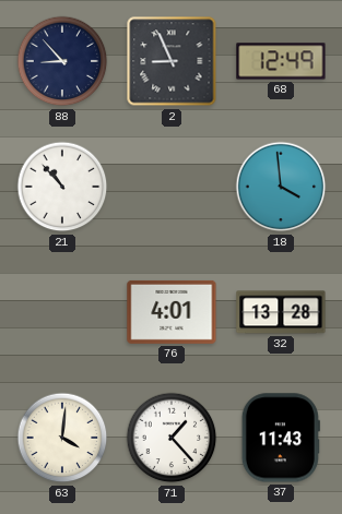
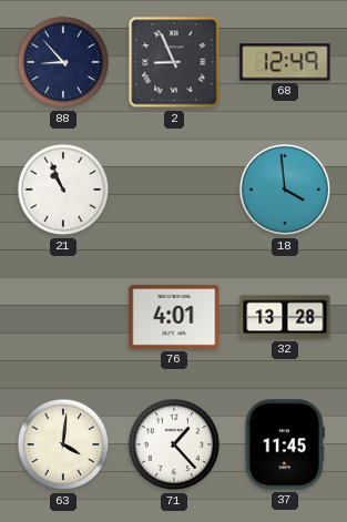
21: 10:53 -> 10:56
37: 11:43 -> 11:45
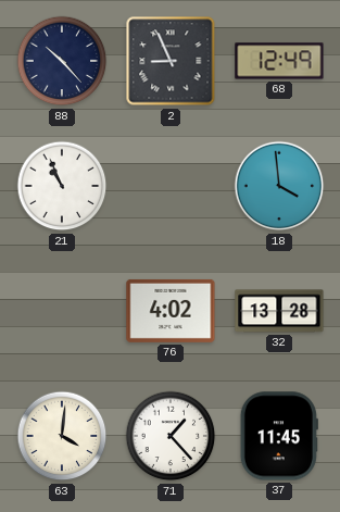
88: 8:53 -> 10:23
76: 4:01 -> 4:02
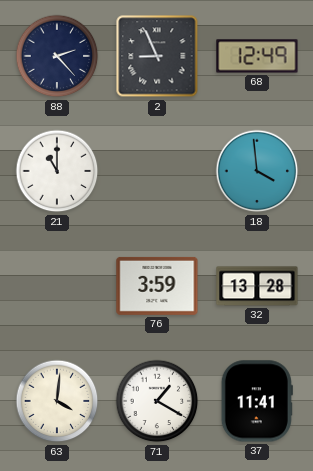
88: 10:23 -> 2:23
21: 10:56 -> 11:00
76: 4:02 -> 3:59
71: 1:23 -> 1:20
37: 11:45 -> 11:41
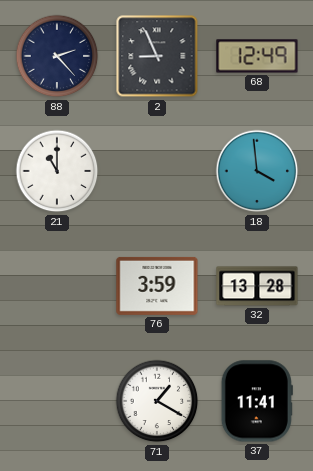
63: 4:01 -> none
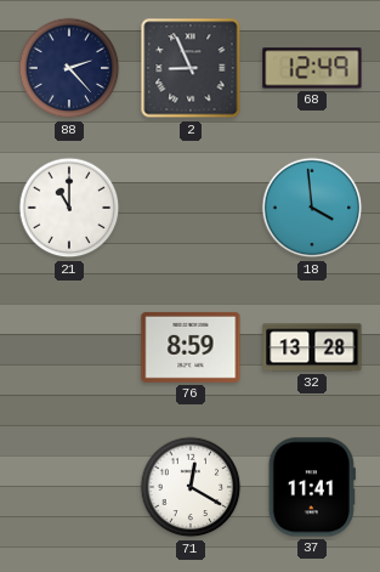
76: 3:59 -> 8:59
71: 1:20 -> 12:20
